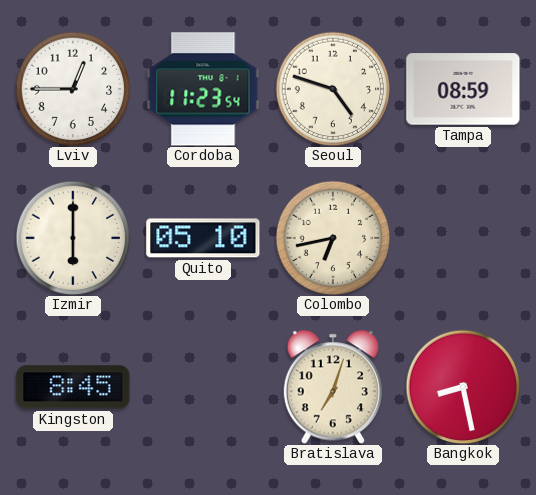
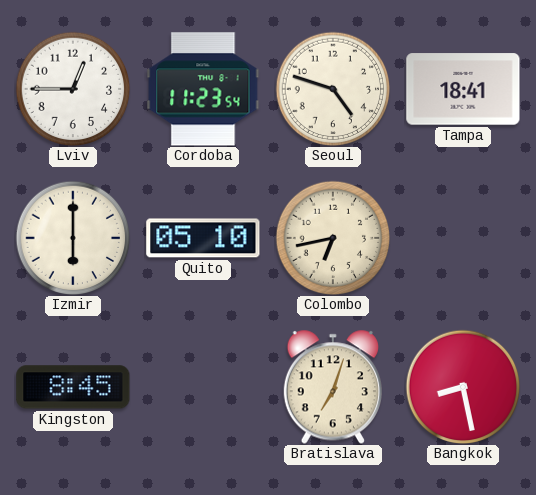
Tampa: 08:59 -> 18:41
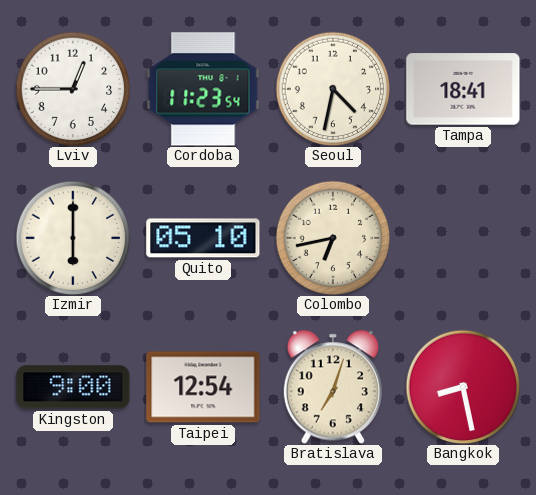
Seoul: 4:48 -> 4:32
Kingston: 8:45 -> 9:00
Taipei: none -> 12:54
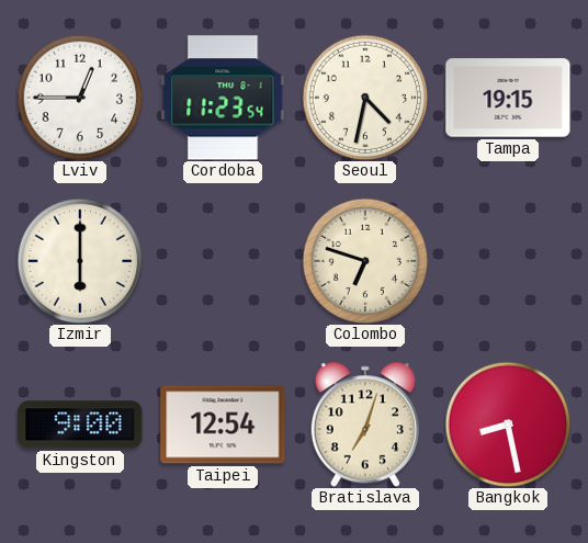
Tampa: 18:41 -> 19:15
Quito: 05:10 -> none
Colombo: 6:43 -> 6:48
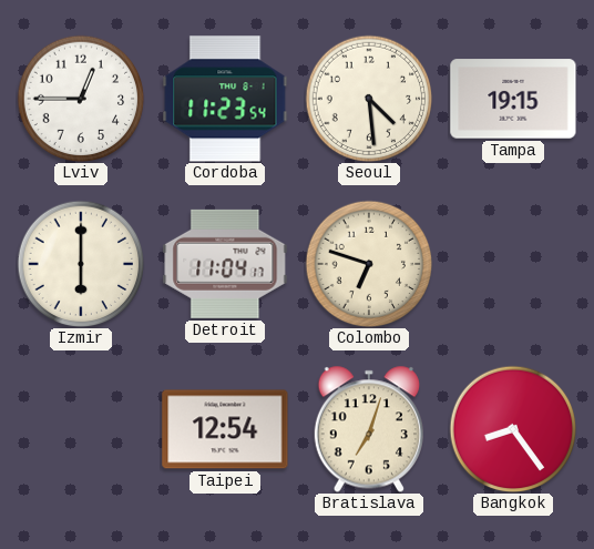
Seoul: 4:32 -> 4:29
Detroit: none -> 11:04
Kingston: 9:00 -> none
Bangkok: 8:28 -> 8:24
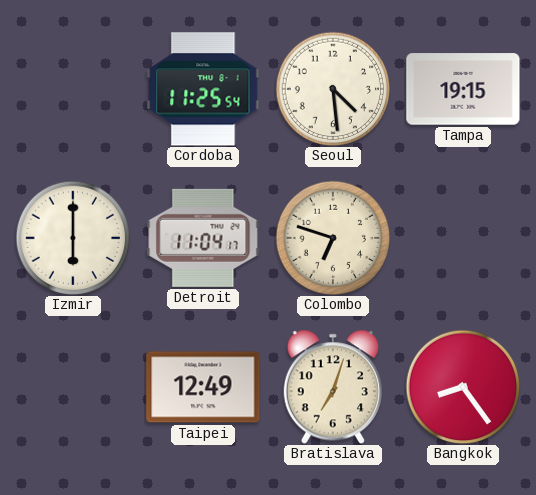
Lviv: 12:45 -> none
Cordoba: 11:23 -> 11:25
Taipei: 12:54 -> 12:49
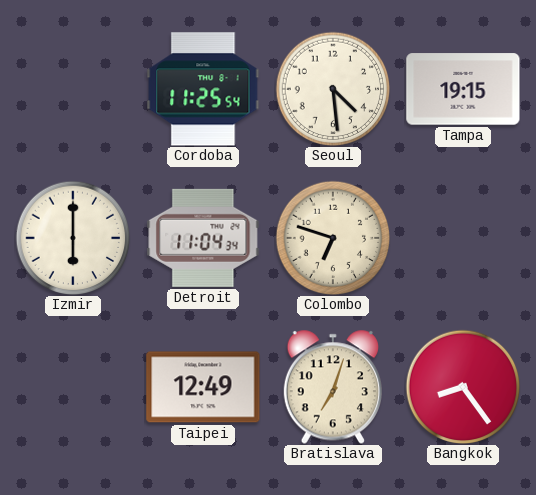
Detroit: 11:04:17 -> 11:04:34
